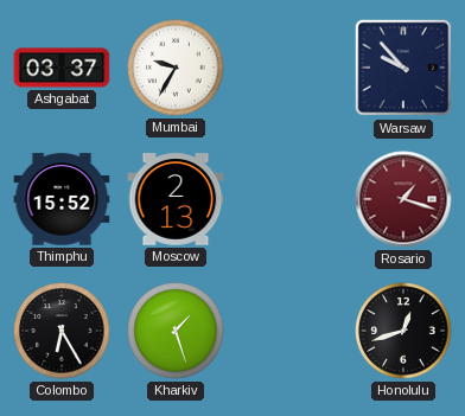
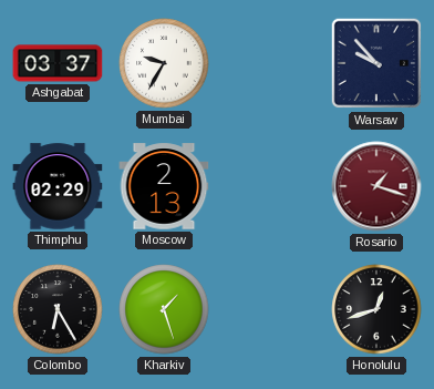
Thimphu: 15:52 -> 02:29
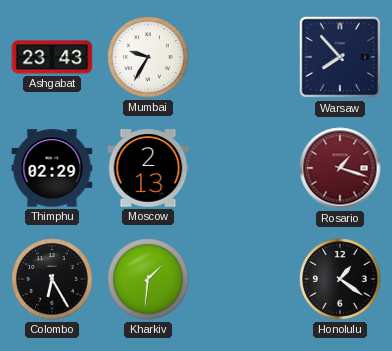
Ashgabat: 03:37 -> 23:43
Warsaw: 9:53 -> 7:53
Kharkiv: 1:27 -> 1:31
Honolulu: 12:42 -> 1:21
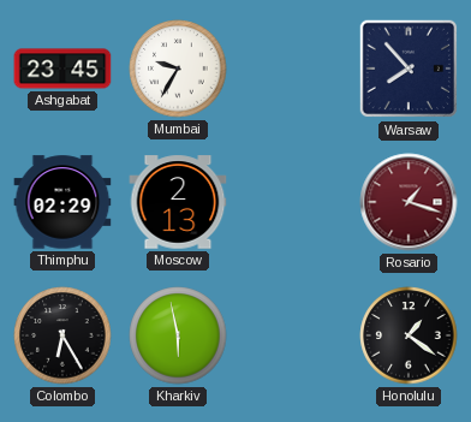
Ashgabat: 23:43 -> 23:45
Kharkiv: 1:31 -> 5:58
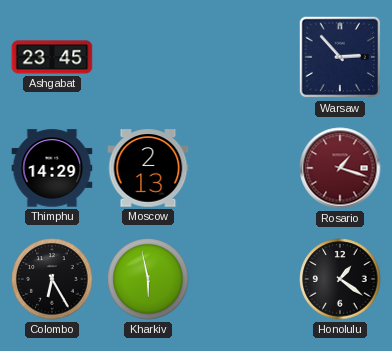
Mumbai: 9:35 -> none
Warsaw: 7:53 -> 2:53
Thimphu: 02:29 -> 14:29
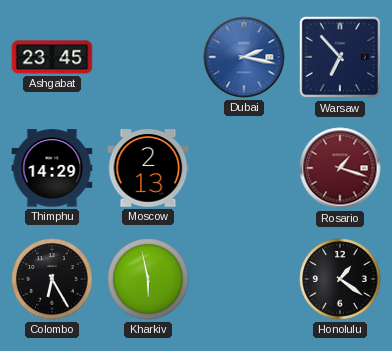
Dubai: none -> 2:17
Warsaw: 2:53 -> 6:53
